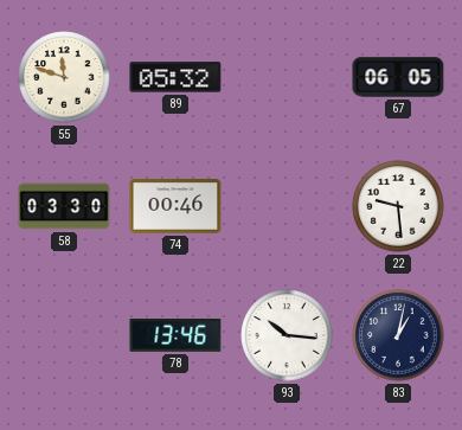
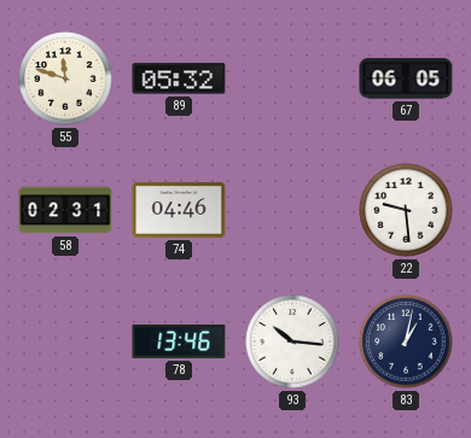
58: 03:30 -> 02:31
74: 00:46 -> 04:46
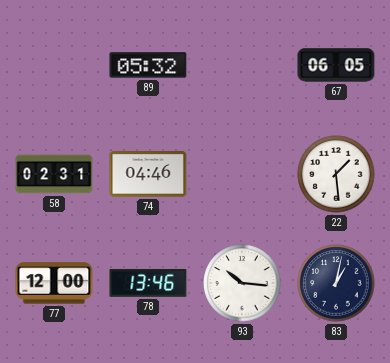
55: 11:48 -> none
22: 9:29 -> 1:29
77: none -> 12:00
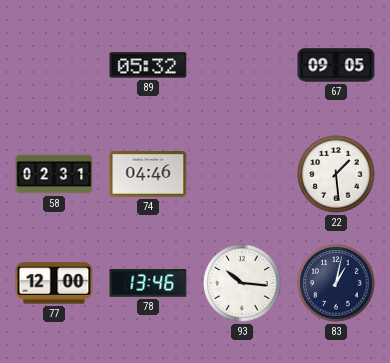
67: 06:05 -> 09:05
